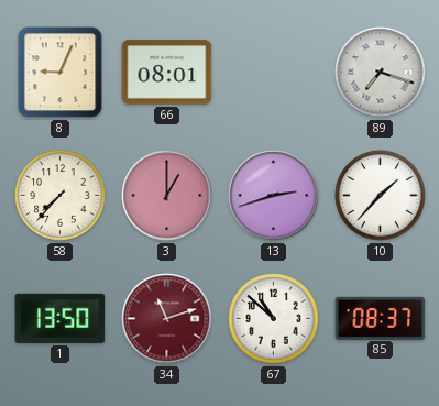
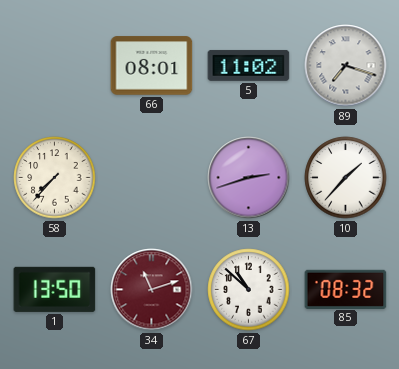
8: 9:04 -> none
5: none -> 11:02
3: 1:00 -> none
85: 08:37 -> 08:32
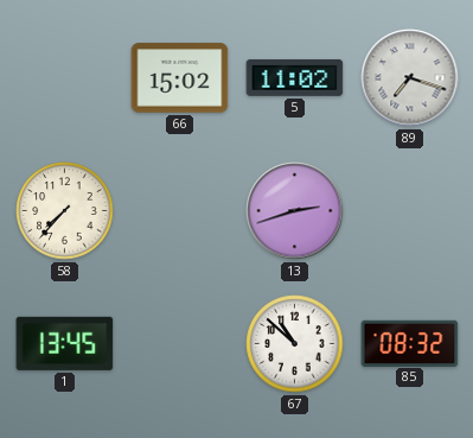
66: 08:01 -> 15:02
10: 1:37 -> none
1: 13:50 -> 13:45
34: 11:12 -> none
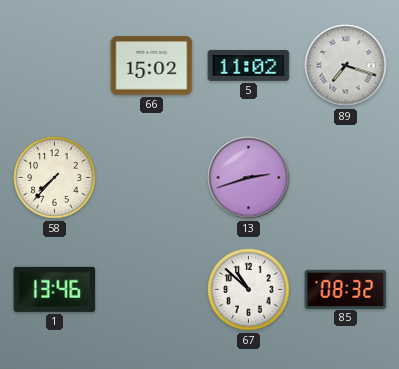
1: 13:45 -> 13:46
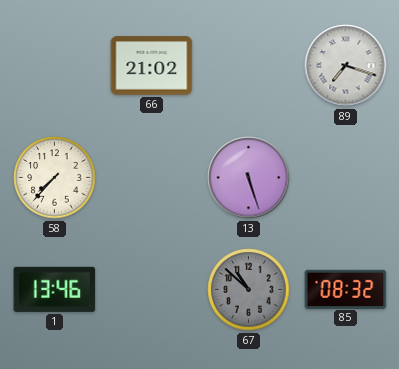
66: 15:02 -> 21:02
5: 11:02 -> none
13: 2:42 -> 5:27
67 dial: white -> grey
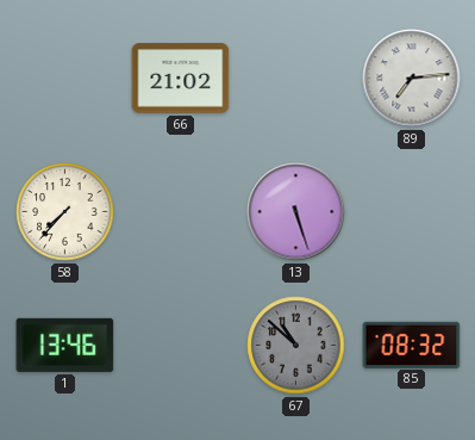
89: 7:18 -> 7:14
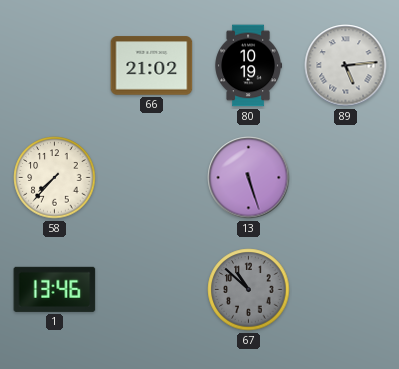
80: none -> 10:19
89: 7:14 -> 5:14
85: 08:32 -> none
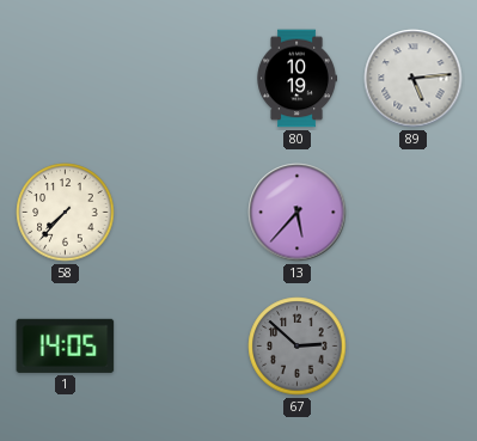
66: 21:02 -> none
13: 5:27 -> 5:37
1: 13:46 -> 14:05
67: 10:52 -> 2:52
